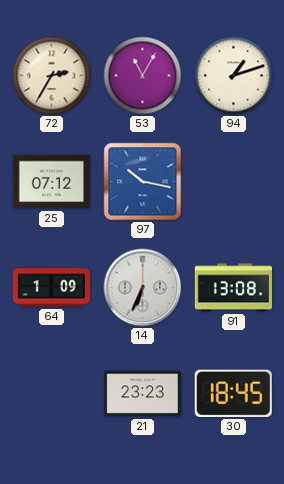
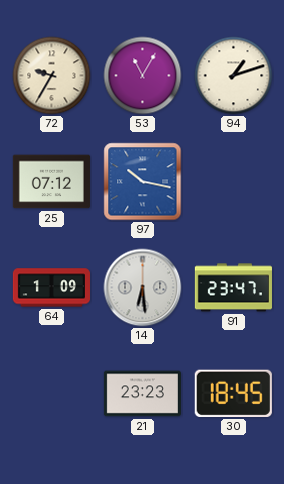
72: 2:35 -> 9:35
14: 6:34 -> 6:29
91: 13:08 -> 23:47
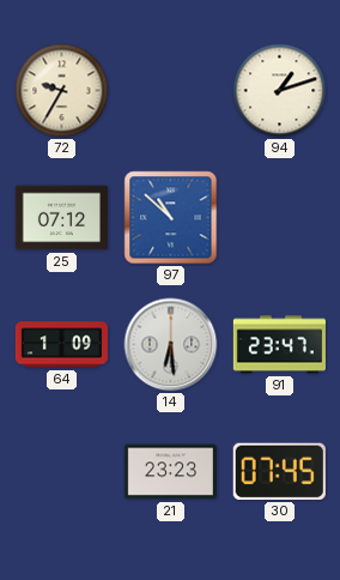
53: 11:05 -> none
97: 10:17 -> 10:52
30: 18:45 -> 07:45
